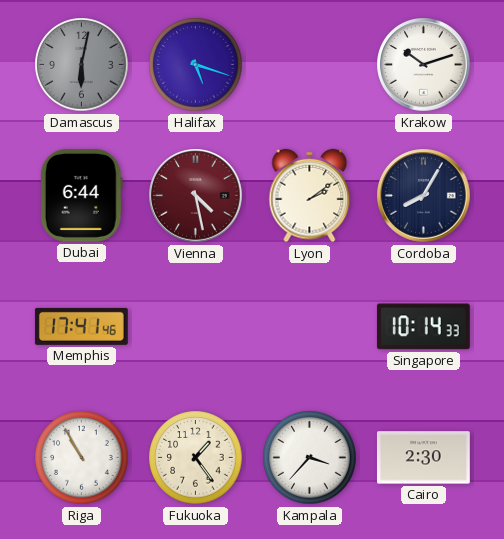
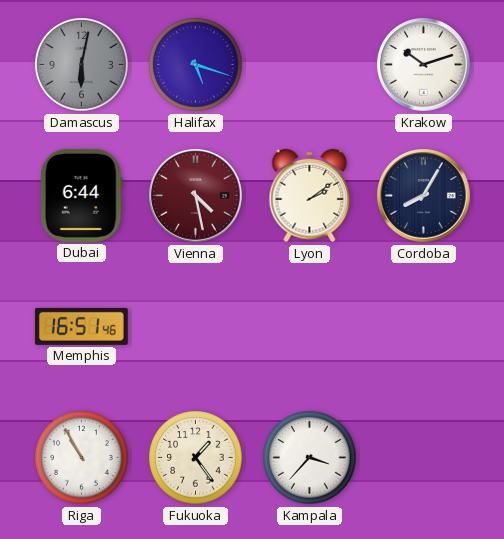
Memphis: 17:41 -> 16:51
Singapore: 10:14 -> none
Cairo: 2:30 -> none
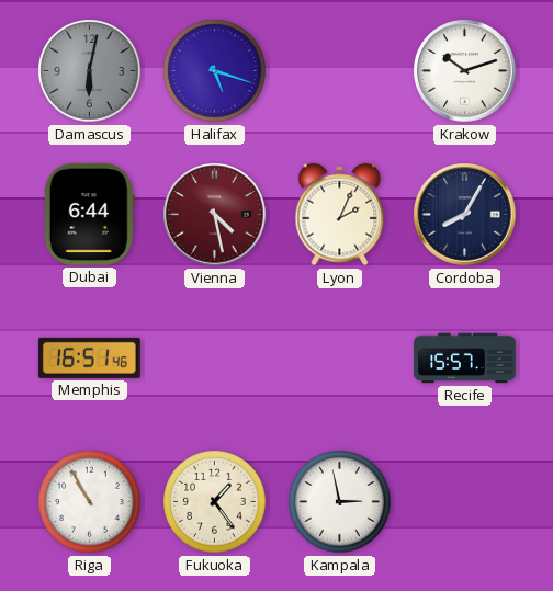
Lyon: 2:09 -> 2:04
Recife: none -> 15:57
Kampala: 3:37 -> 2:58
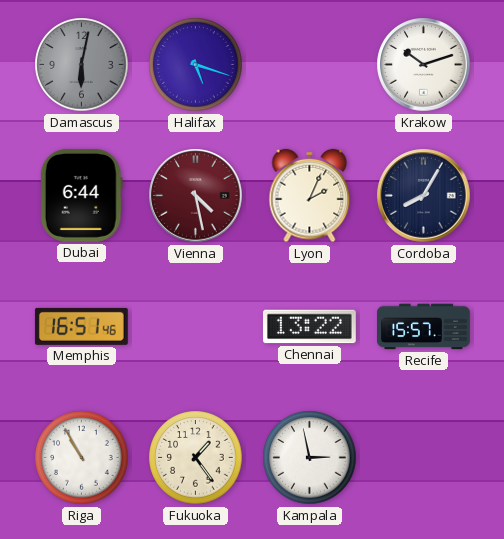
Chennai: none -> 13:22
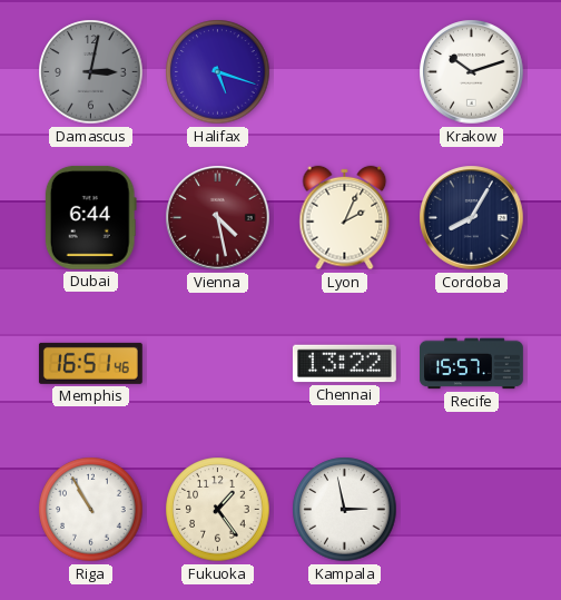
Damascus: 6:02 -> 3:02
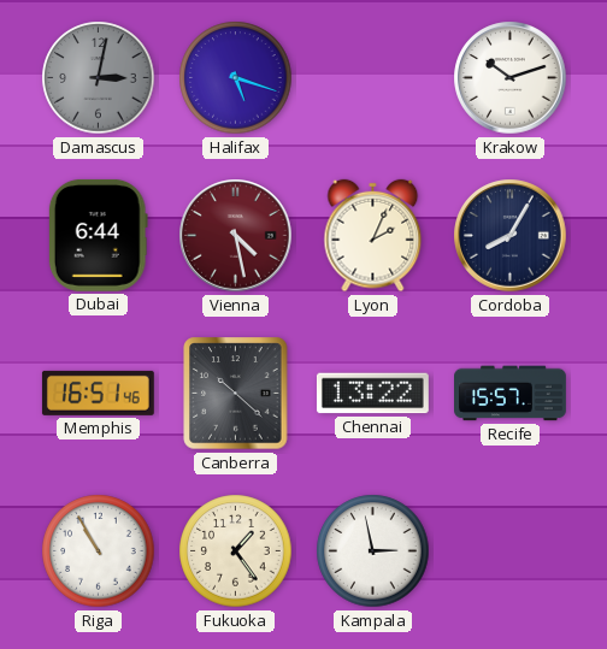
Canberra: none -> 10:22
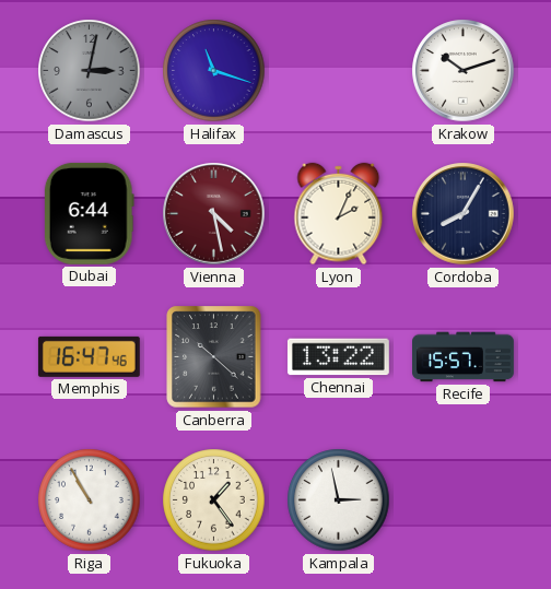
Halifax: 5:18 -> 11:18
Memphis: 16:51 -> 16:47
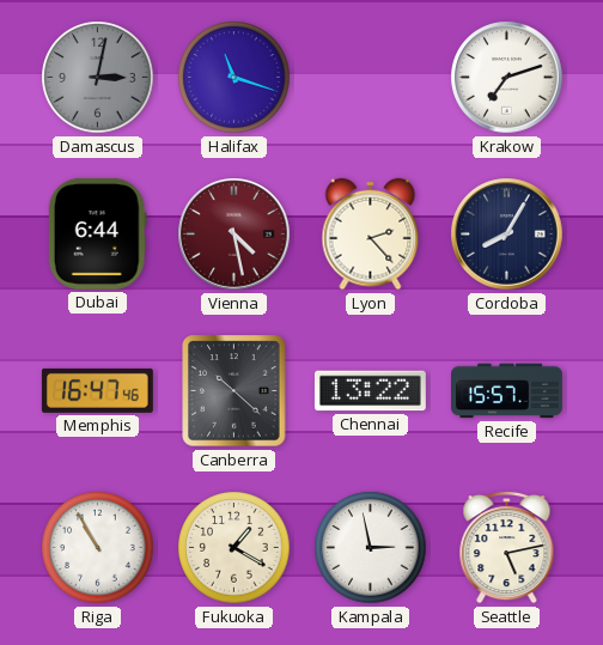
Krakow: 10:12 -> 7:12
Lyon: 2:04 -> 2:23
Fukuoka: 1:24 -> 1:20
Seattle: none -> 5:13
